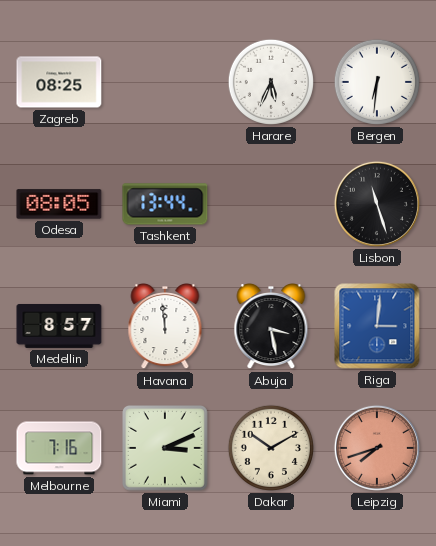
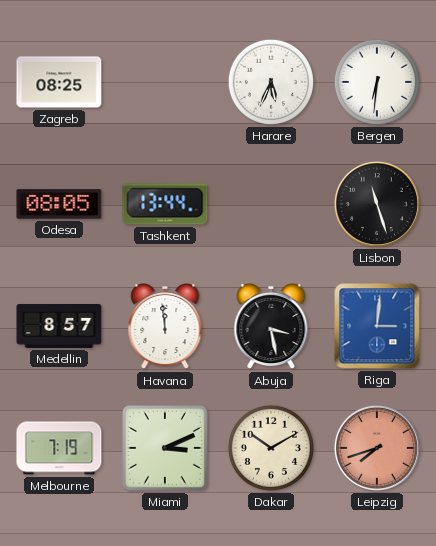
Melbourne: 7:16 -> 7:19
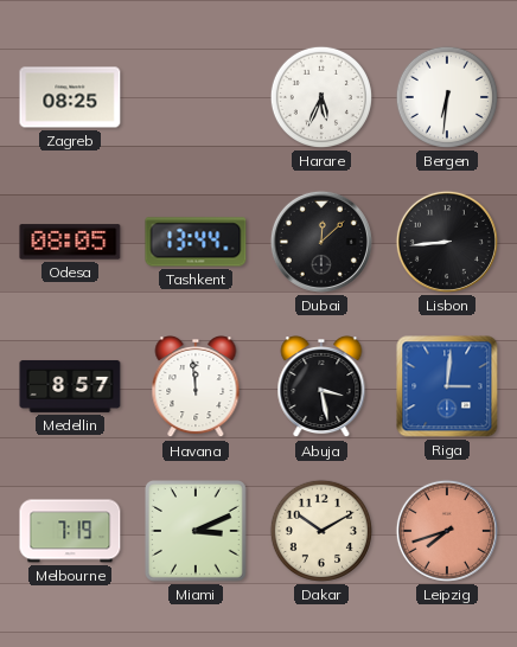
Dubai: none -> 12:08
Lisbon: 11:27 -> 8:44
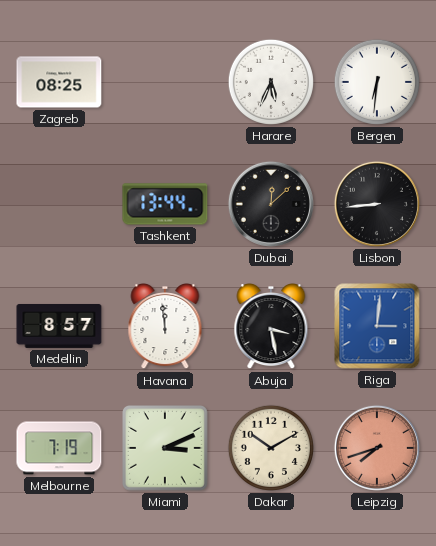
Odesa: 08:05 -> none
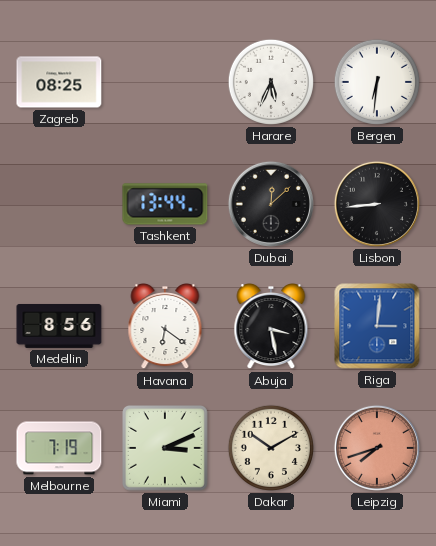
Medellin: 8:57 -> 8:56
Havana: 11:59 -> 6:21
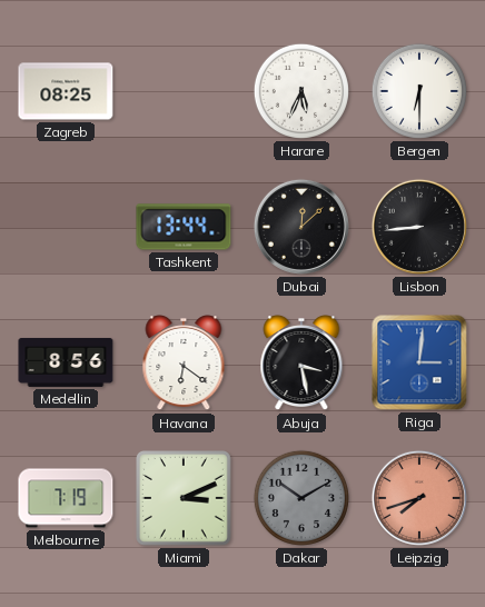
Bergen: 6:31 -> 6:30
Dakar dial: cream -> grey
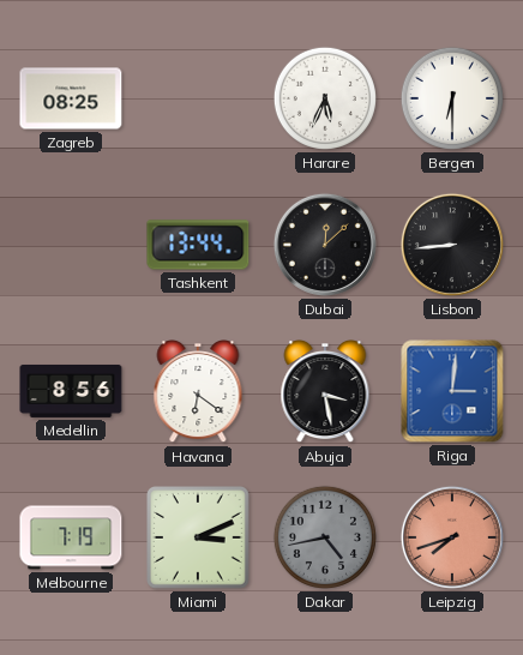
Dakar: 10:10 -> 4:43
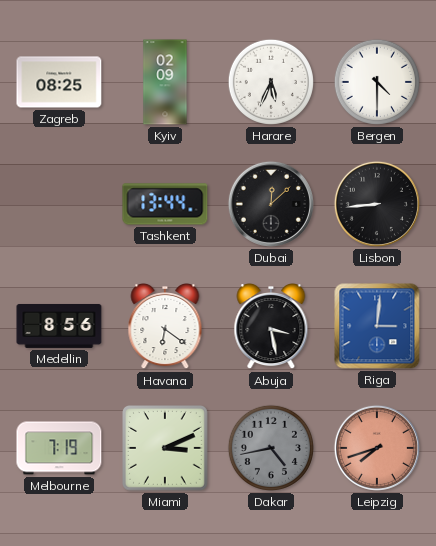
Kyiv: none -> 02:09
Bergen: 6:30 -> 4:30
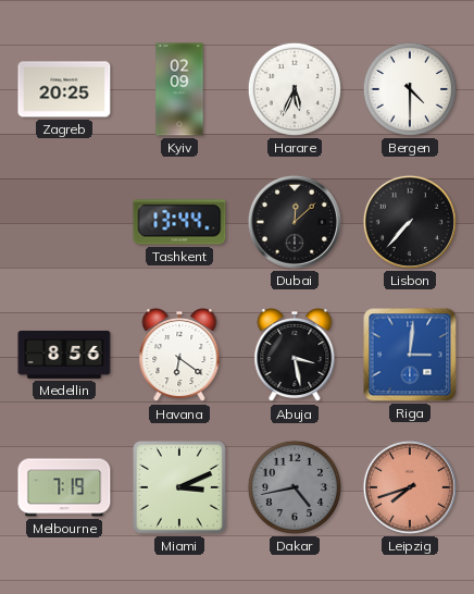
Zagreb: 08:25 -> 20:25
Lisbon: 8:44 -> 7:37
